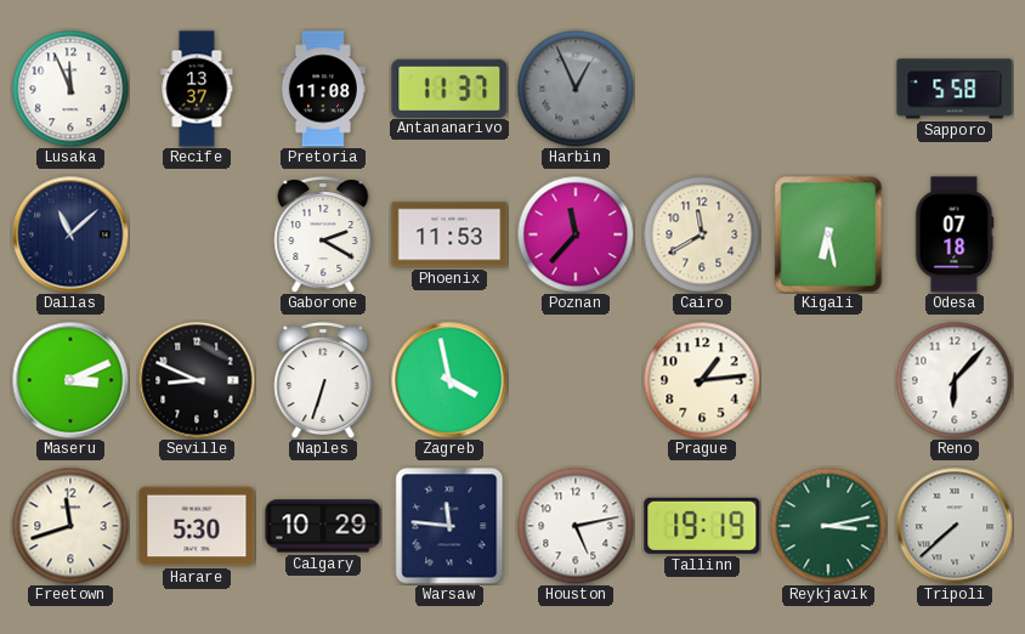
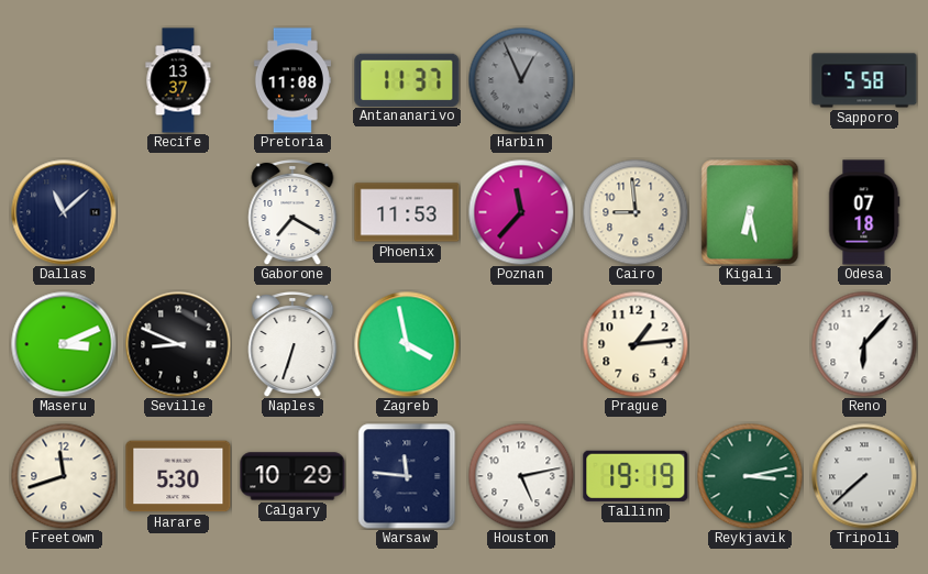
Lusaka: 11:56 -> none
Gaborone: 2:20 -> 7:20
Cairo: 11:40 -> 8:59
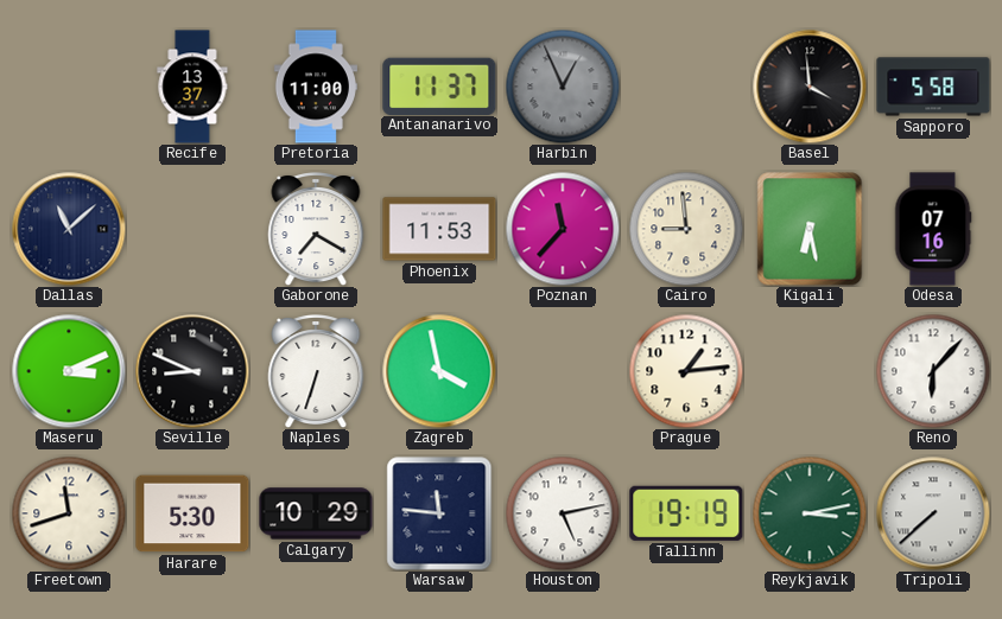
Pretoria: 11:08 -> 11:00
Basel: none -> 3:59
Odesa: 07:18 -> 07:16
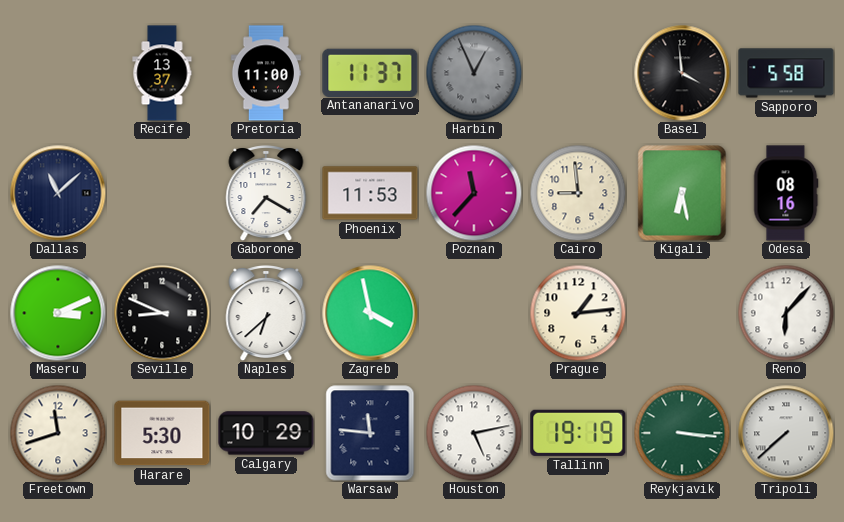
Odesa: 07:16 -> 08:16
Naples: 6:33 -> 6:38
Reykjavik: 3:13 -> 3:16
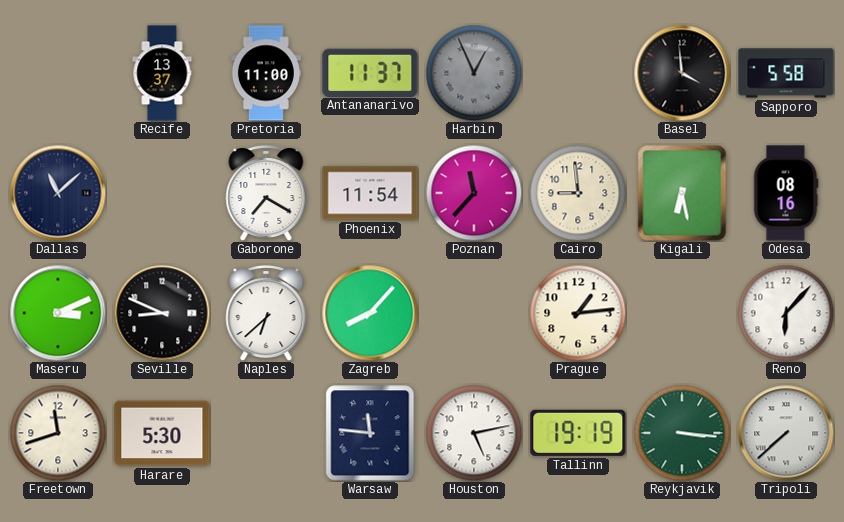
Phoenix: 11:53 -> 11:54
Zagreb: 3:58 -> 8:07
Calgary: 10:29 -> none
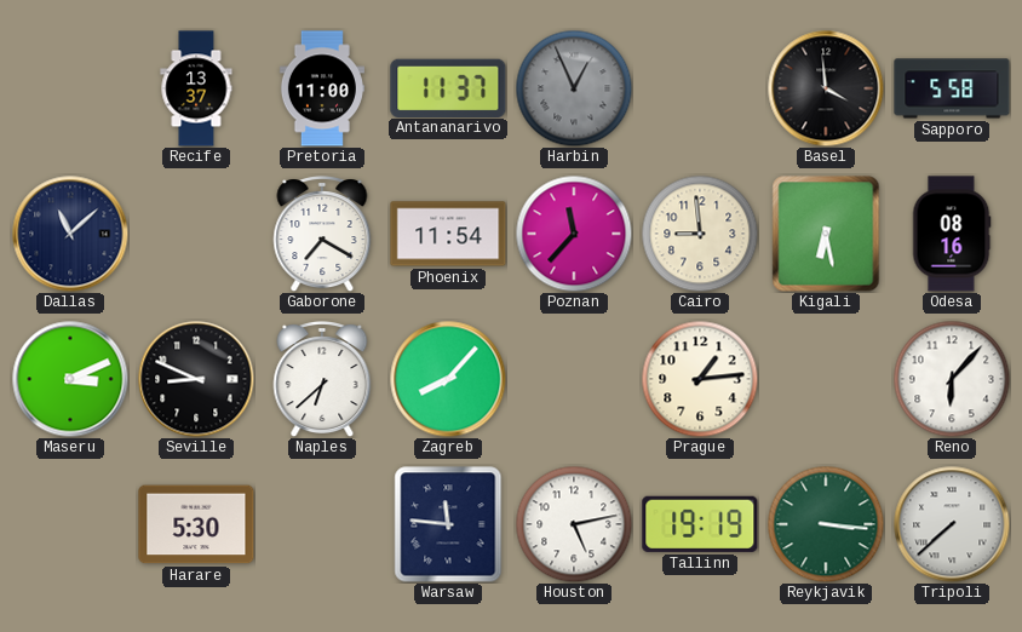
Freetown: 11:42 -> none
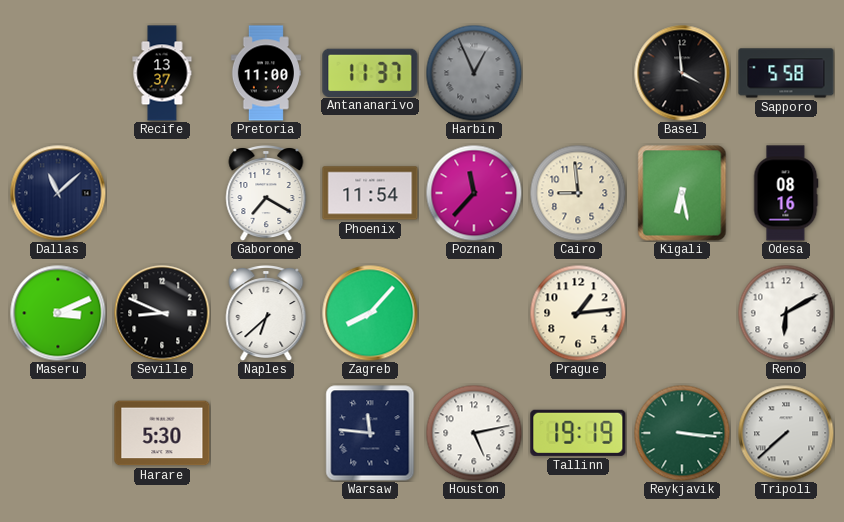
Reno: 6:07 -> 6:10
